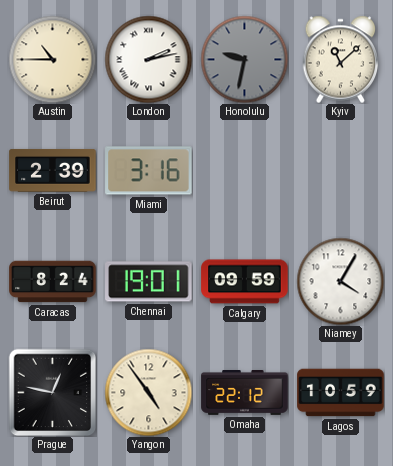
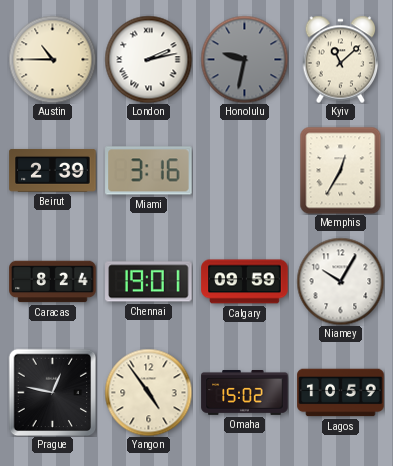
Memphis: none -> 12:35
Niamey: 4:05 -> 10:05
Omaha: 22:12 -> 15:02
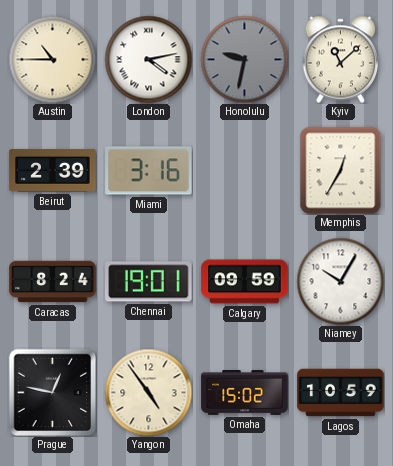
London: 2:13 -> 4:13
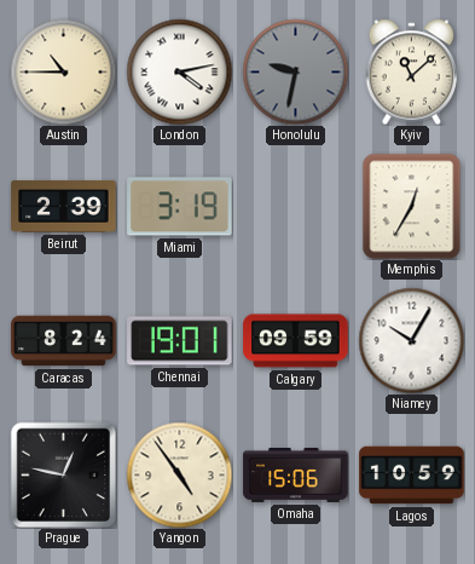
Miami: 3:16 -> 3:19
Omaha: 15:02 -> 15:06
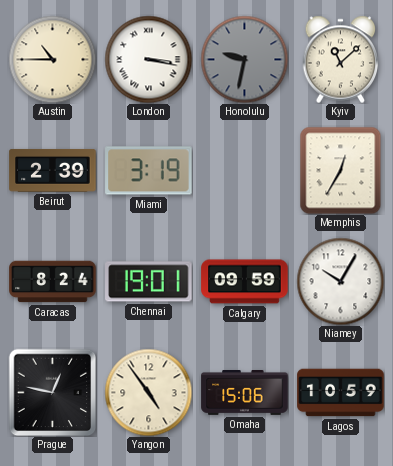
London: 4:13 -> 3:17
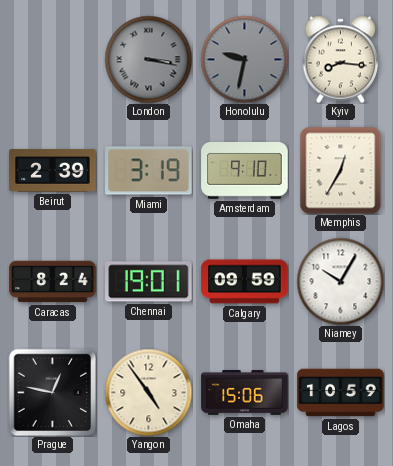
Austin: 10:45 -> none
London dial: white -> grey
Kyiv: 11:08 -> 8:16
Amsterdam: none -> 9:10
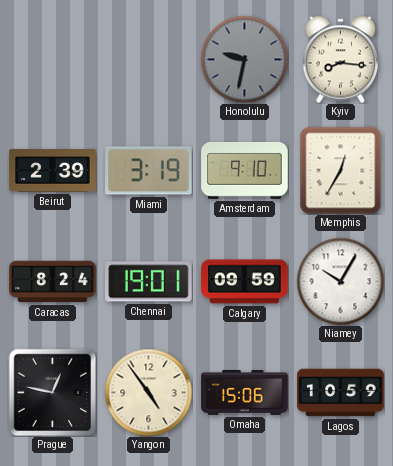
London: 3:17 -> none
